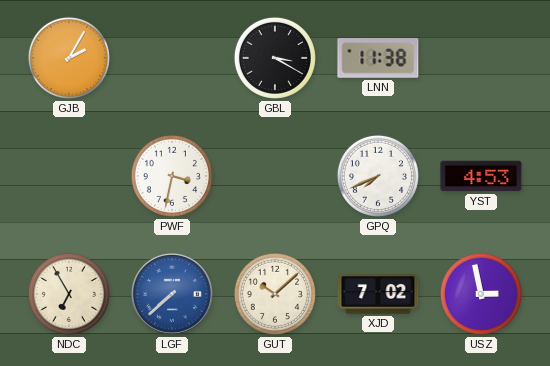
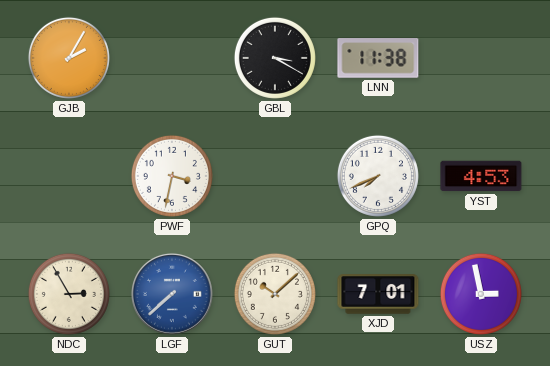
NDC: 6:55 -> 2:55
XJD: 7:02 -> 7:01
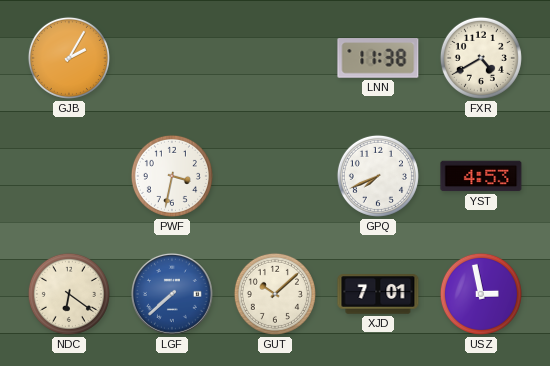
GBL: 3:20 -> none
FXR: none -> 4:40
NDC: 2:55 -> 6:21
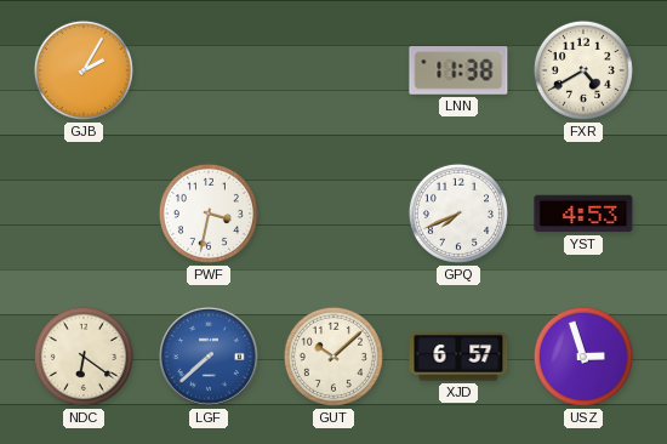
XJD: 7:01 -> 6:57
USZ: 2:58 -> 2:57
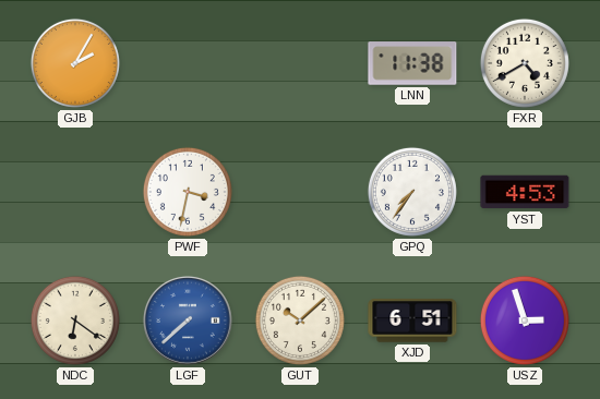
GPQ: 7:41 -> 7:36
XJD: 6:57 -> 6:51
